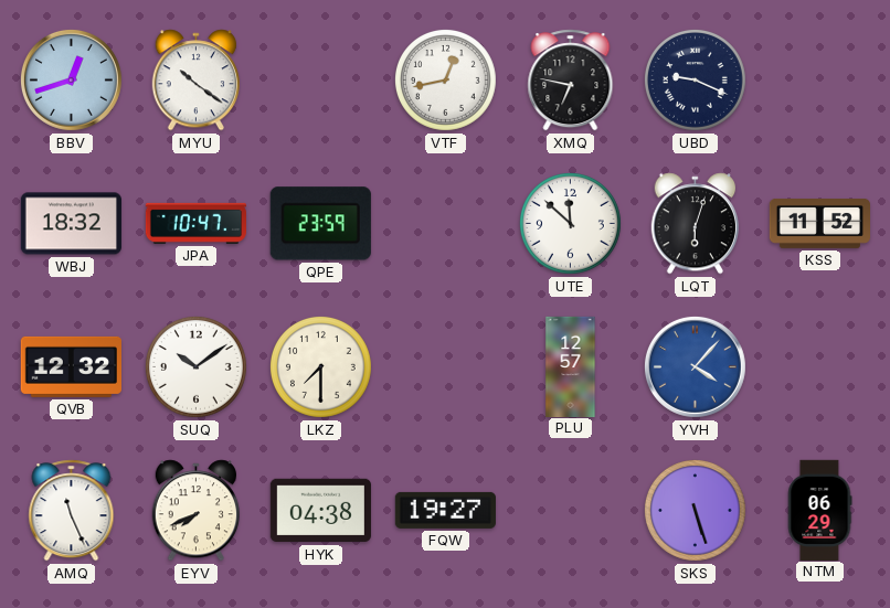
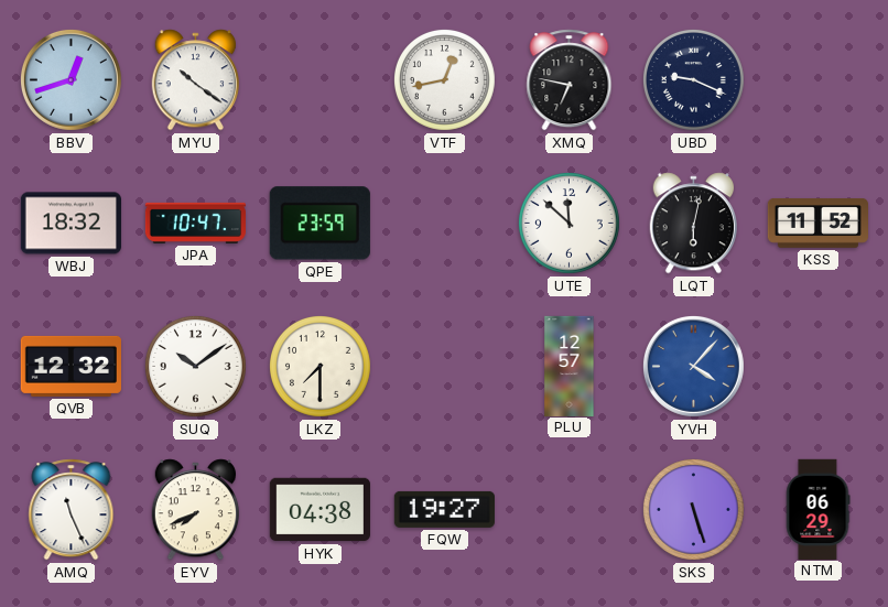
LQT: 6:03 -> 6:02
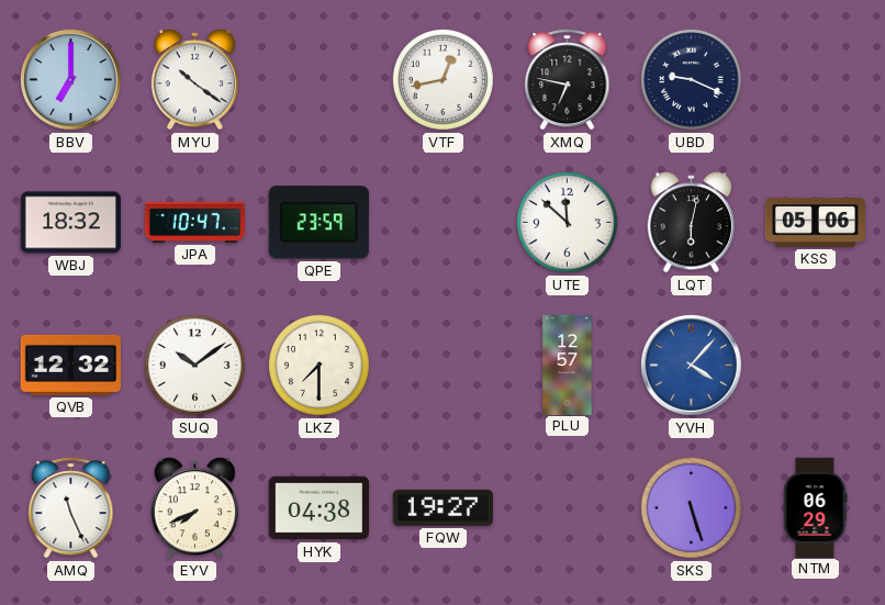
BBV: 12:42 -> 7:00
KSS: 11:52 -> 05:06
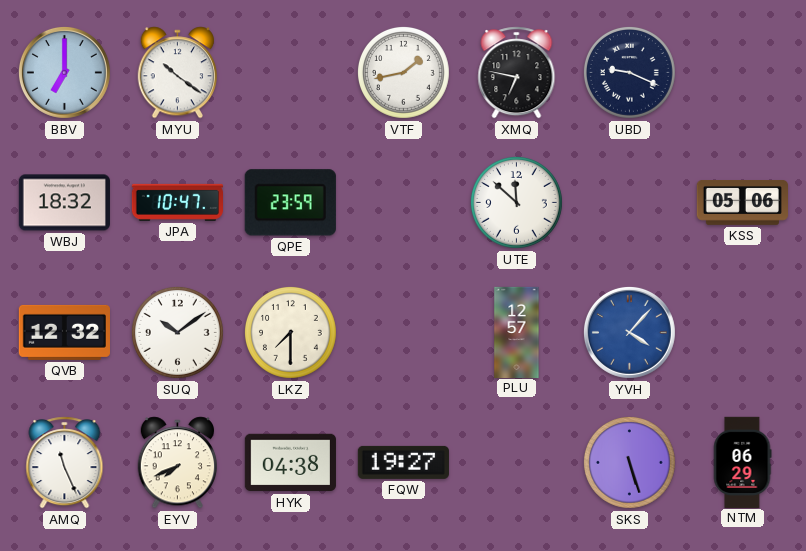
VTF: 12:43 -> 1:43
LQT: 6:02 -> none
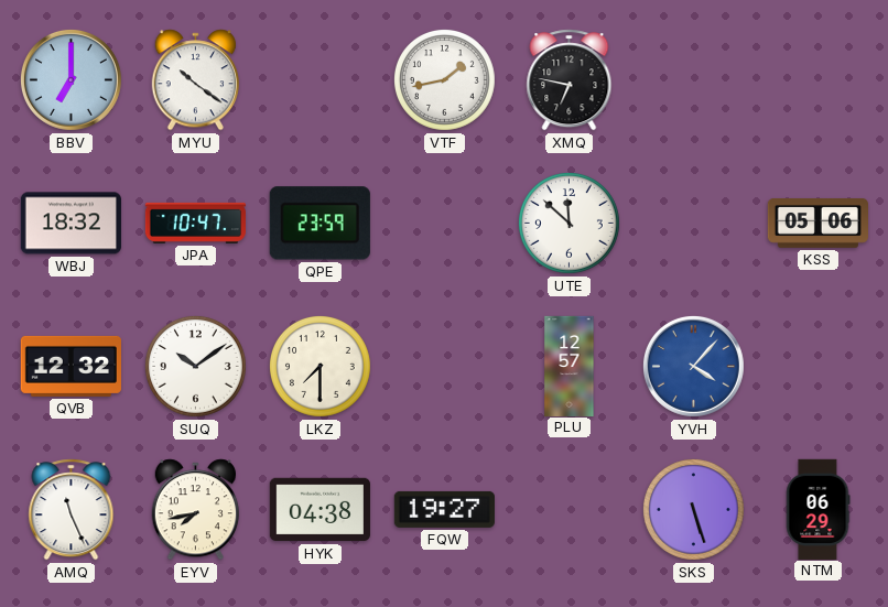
UBD: 9:19 -> none
EYV: 7:41 -> 7:43
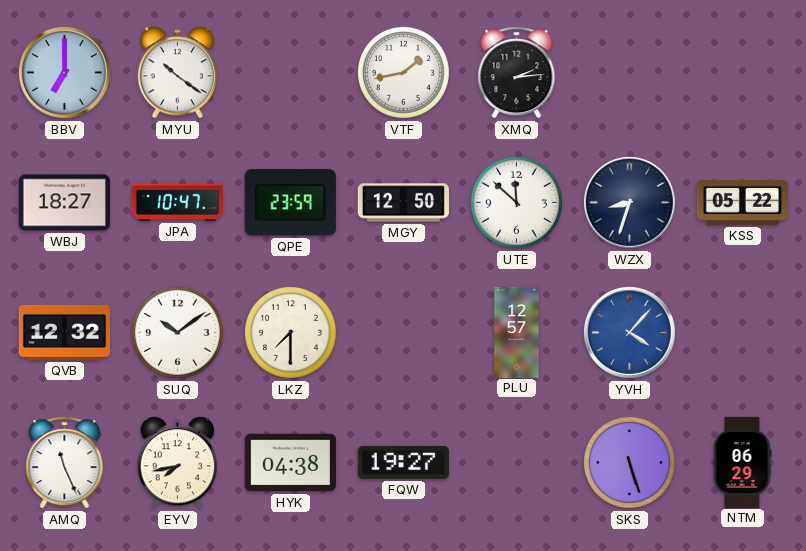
XMQ: 6:47 -> 2:14
WBJ: 18:32 -> 18:27
MGY: none -> 12:50
WZX: none -> 8:33
KSS: 05:06 -> 05:22
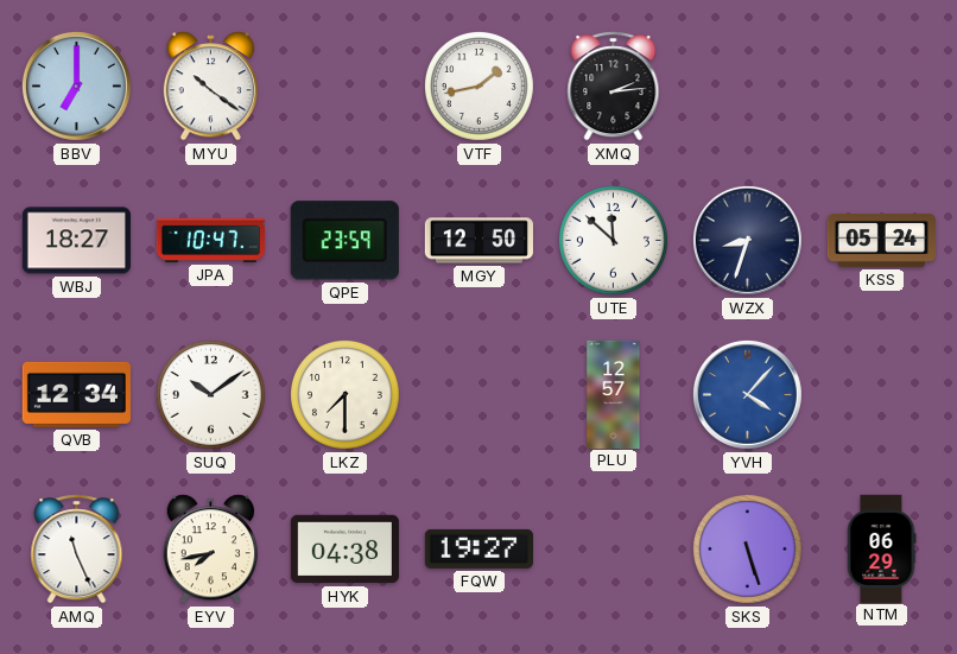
KSS: 05:22 -> 05:24
QVB: 12:32 -> 12:34
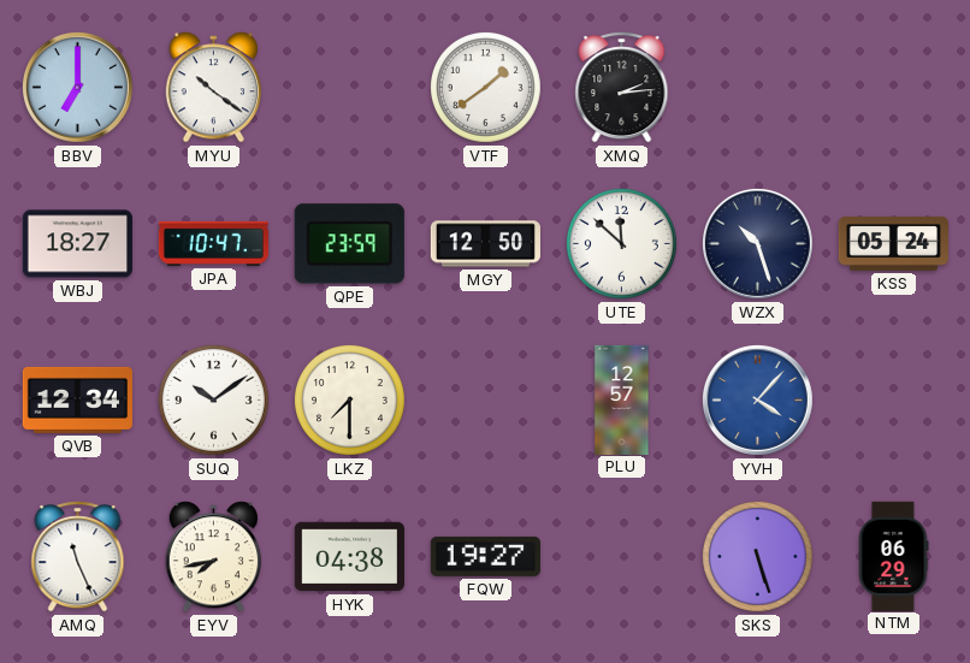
VTF: 1:43 -> 1:39
WZX: 8:33 -> 10:27
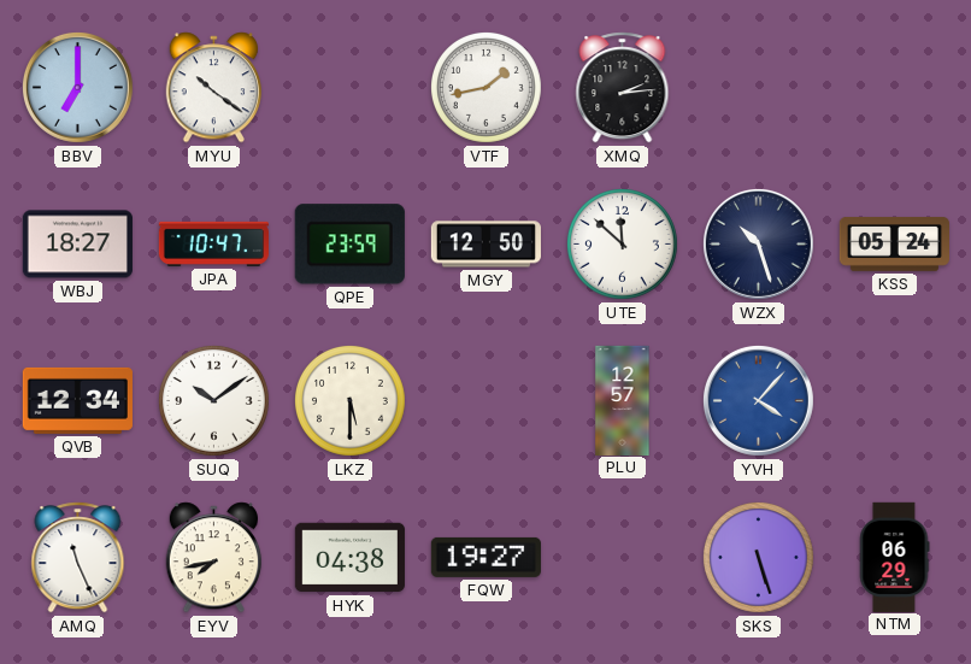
VTF: 1:39 -> 1:43
LKZ: 7:30 -> 5:30
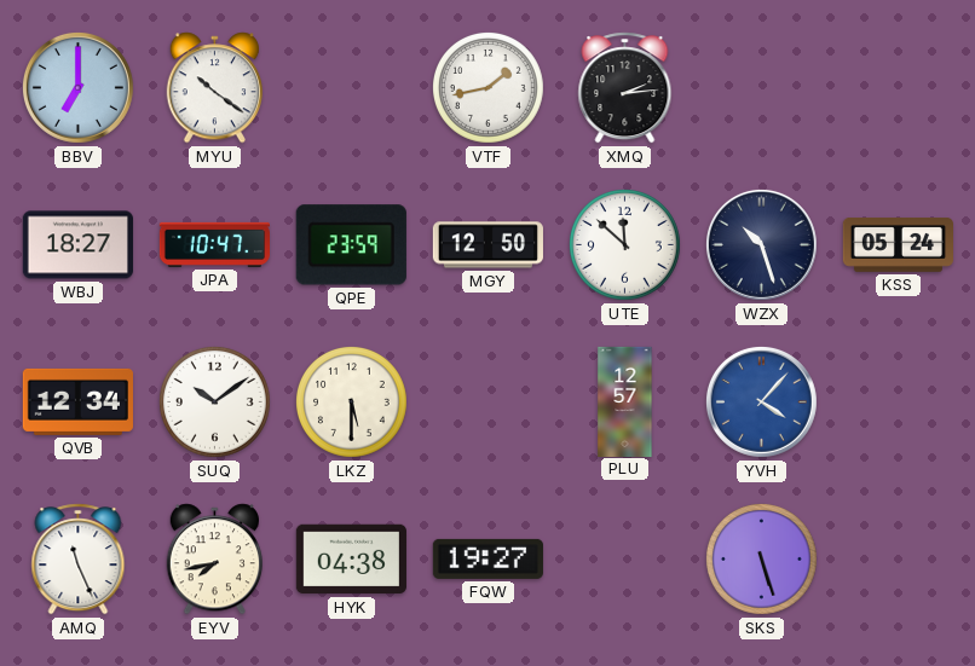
NTM: 06:29 -> none
